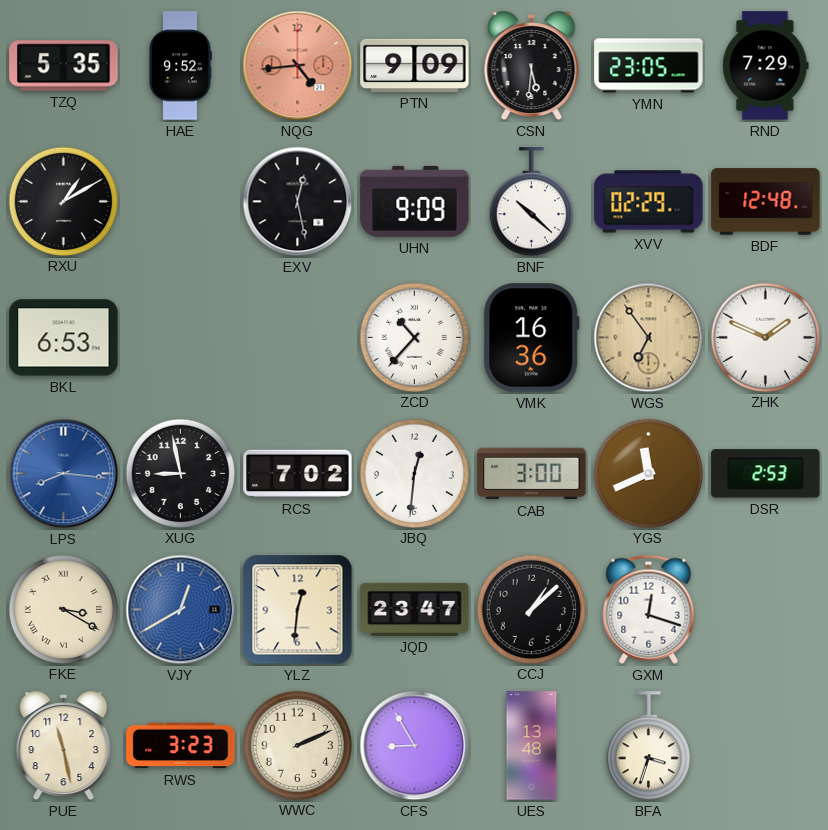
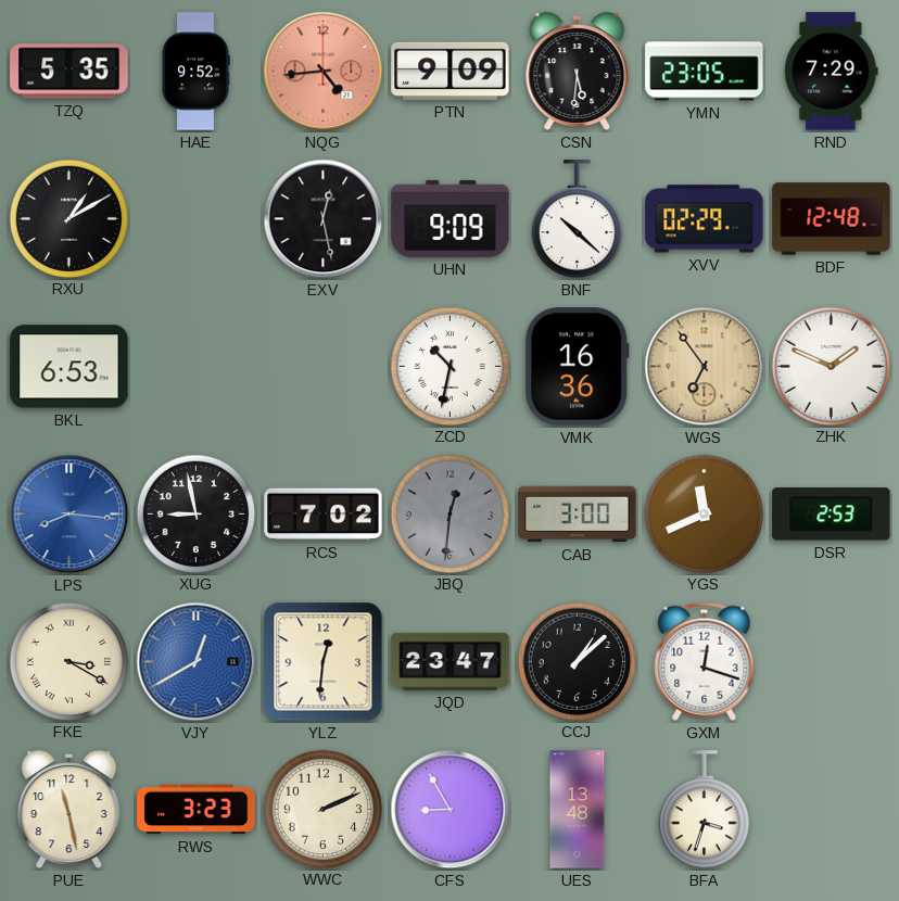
ZCD: 10:37 -> 10:32
JBQ dial: white -> grey
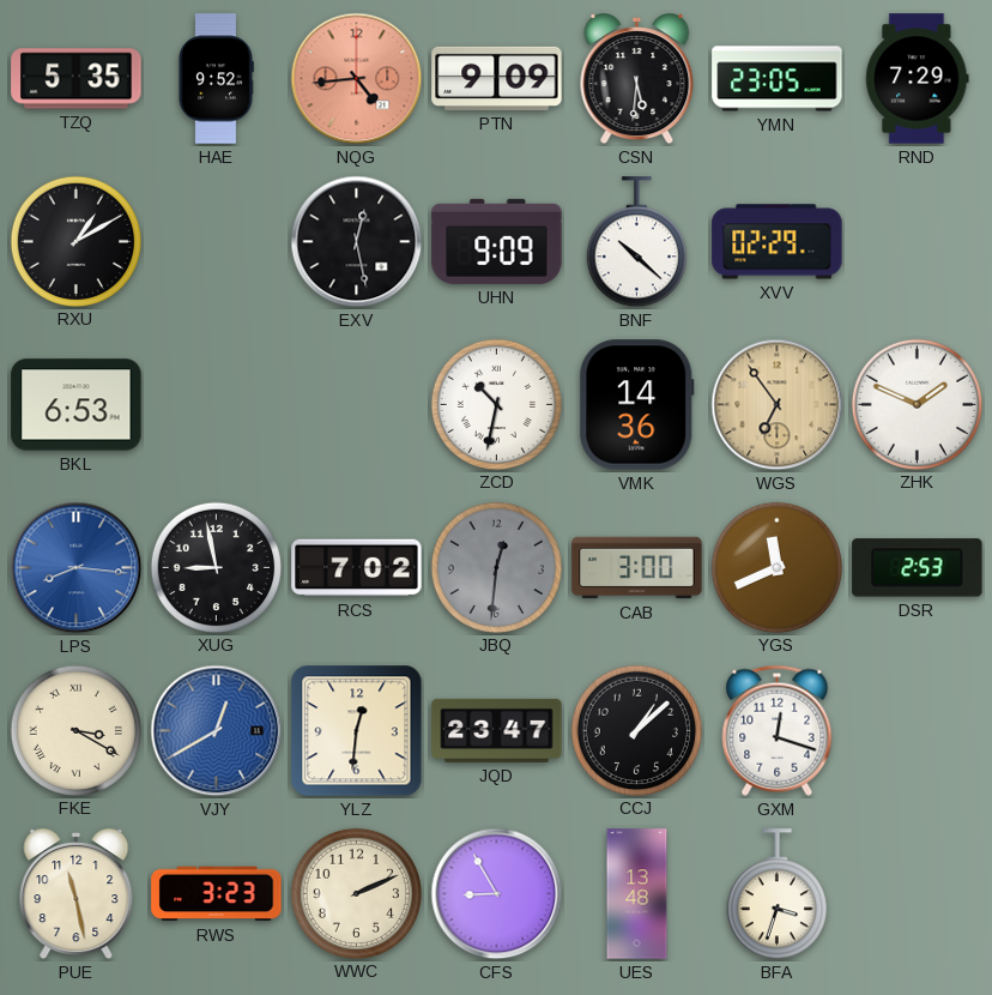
BDF: 12:48 -> none
VMK: 16:36 -> 14:36
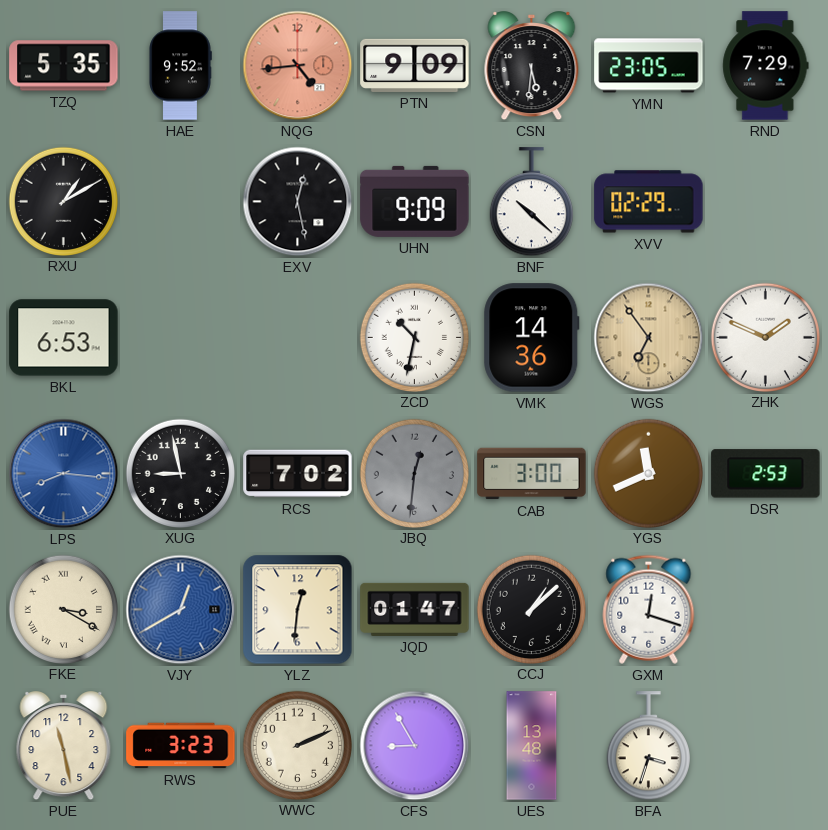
JQD: 23:47 -> 01:47
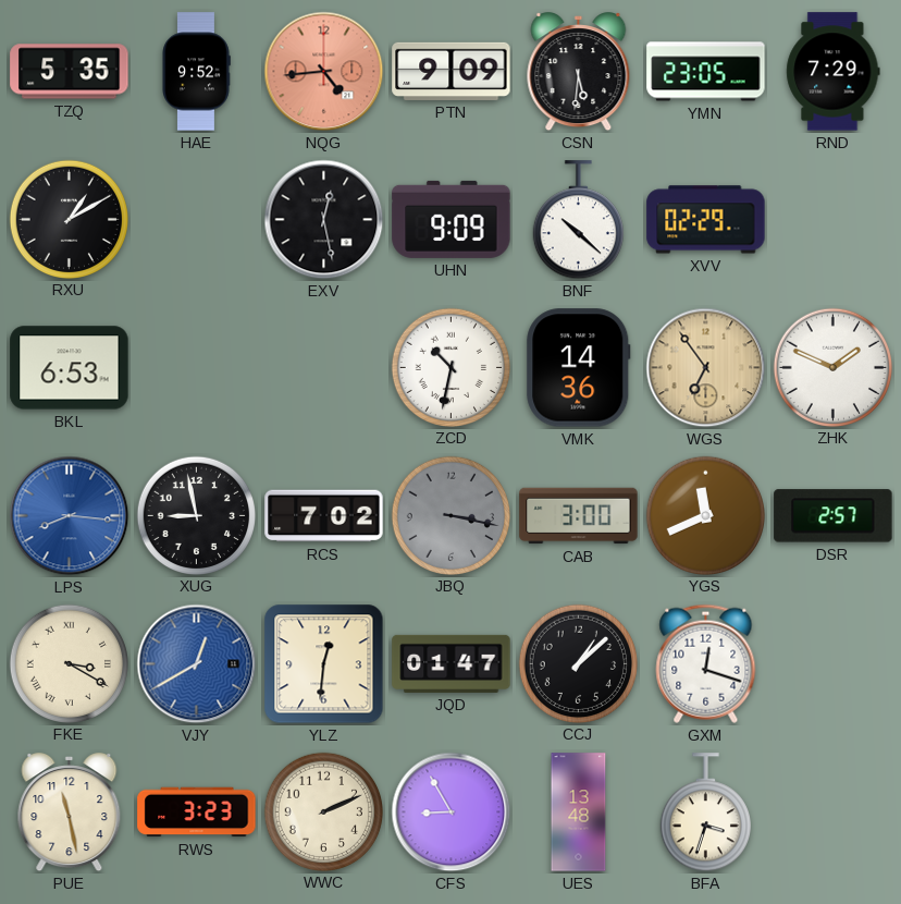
JBQ: 12:31 -> 3:17
DSR: 2:53 -> 2:57
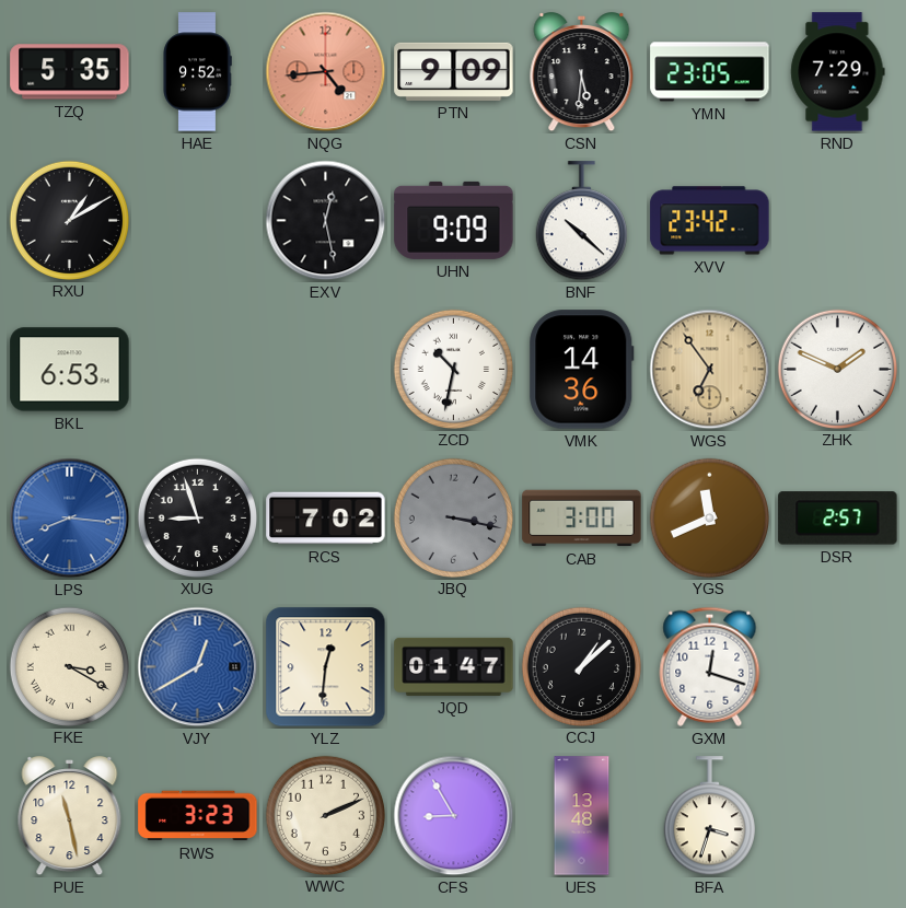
XVV: 02:29 -> 23:42
XUG: 8:58 -> 8:57
